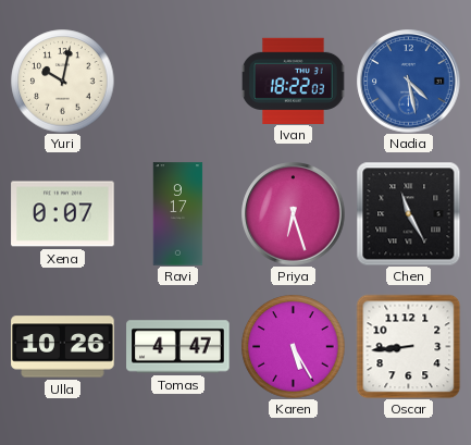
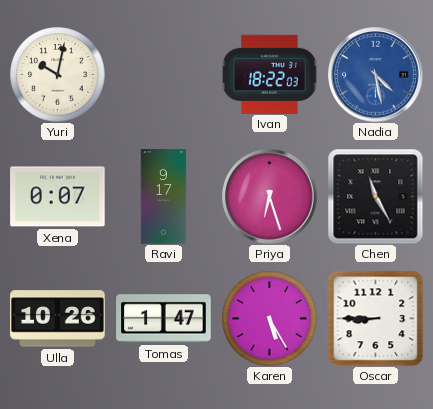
Tomas: 4:47 -> 1:47
Oscar: 8:44 -> 8:45
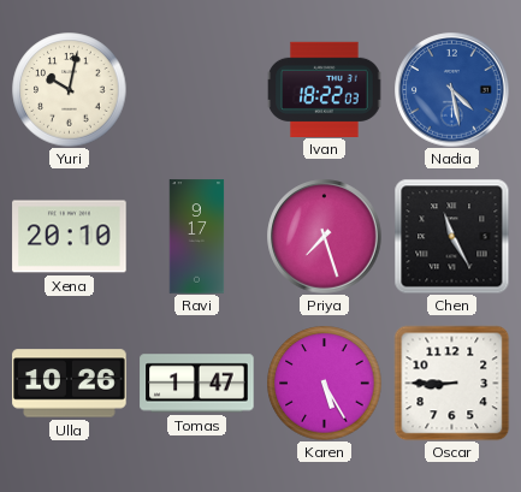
Xena: 0:07 -> 20:10
Priya: 6:27 -> 7:27
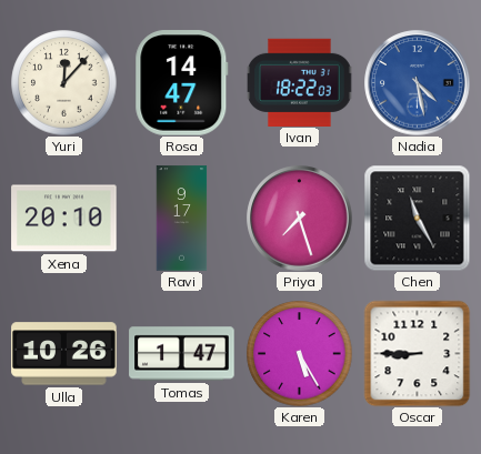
Yuri: 10:02 -> 12:07
Rosa: none -> 14:47
